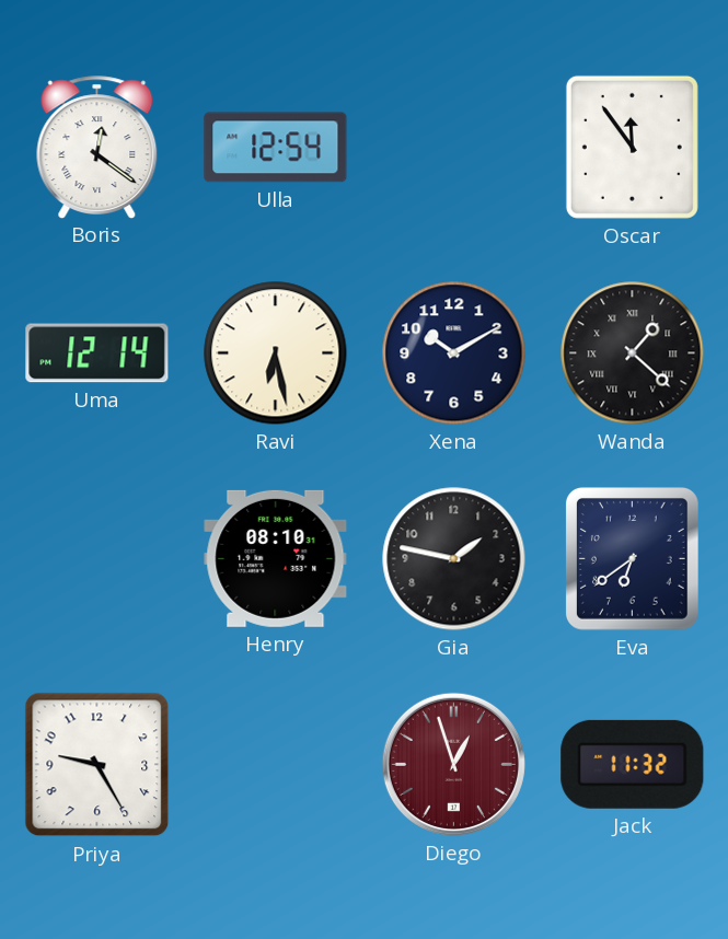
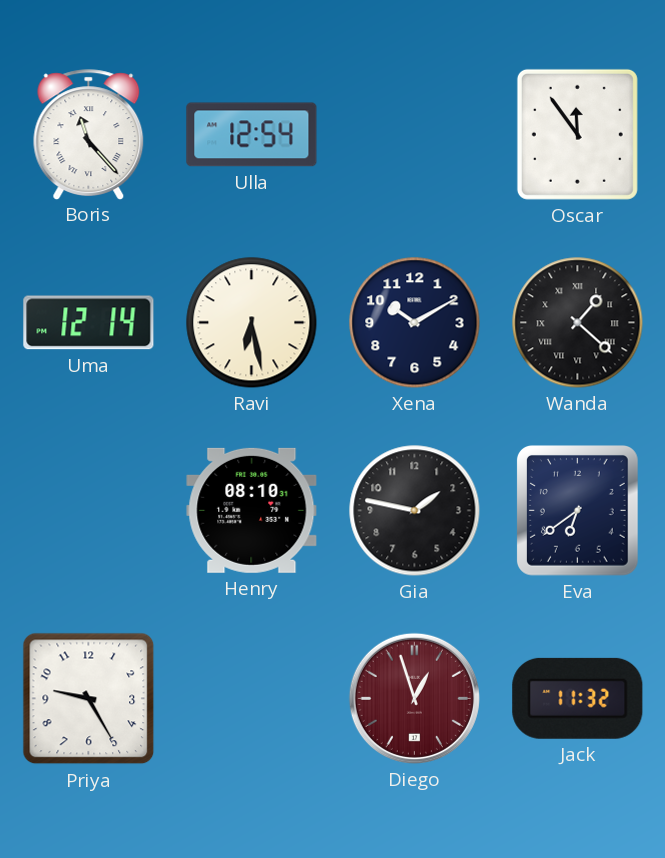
Boris: 12:21 -> 11:23
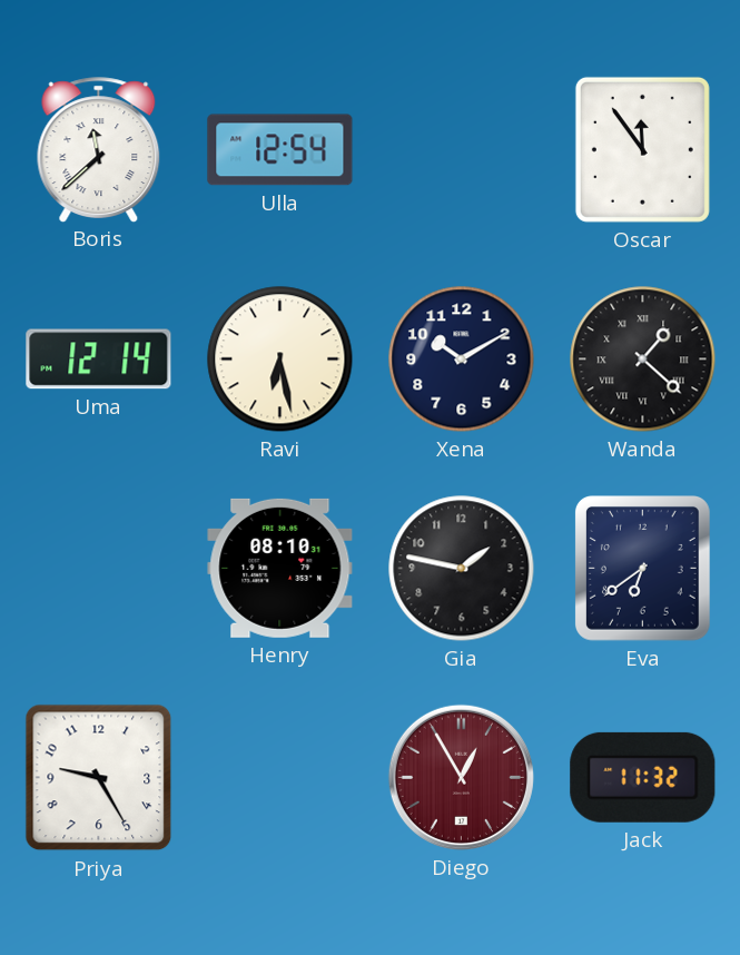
Boris: 11:23 -> 11:38
Diego: 12:57 -> 12:55
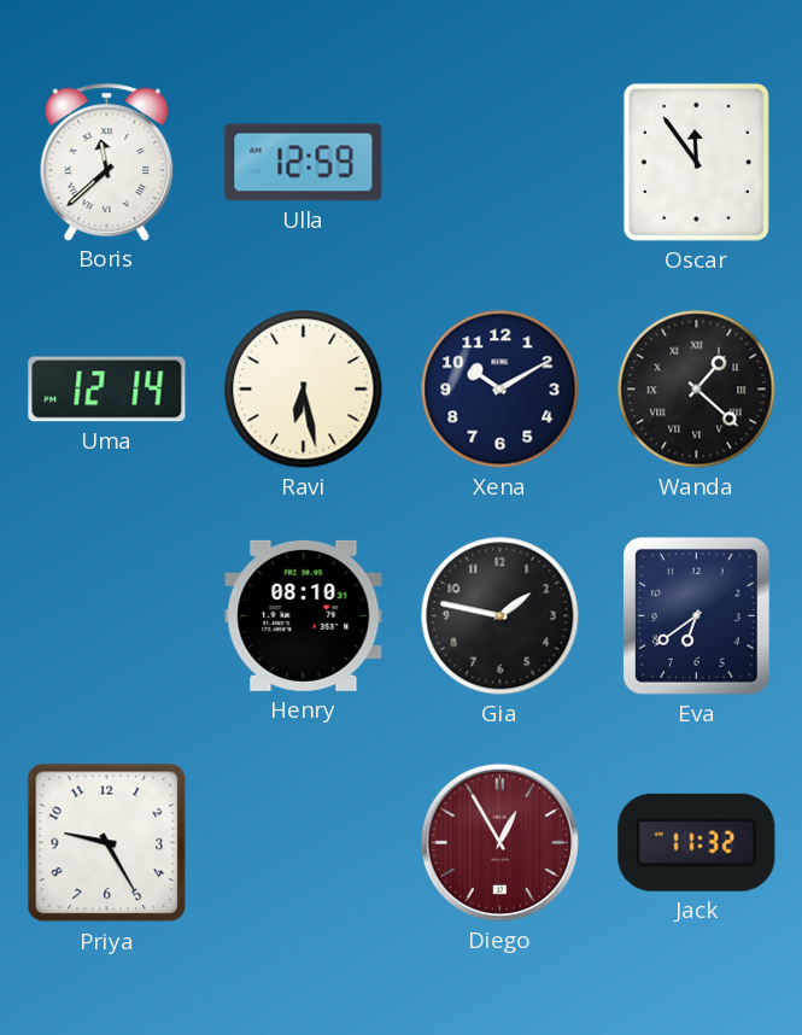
Ulla: 12:54 -> 12:59
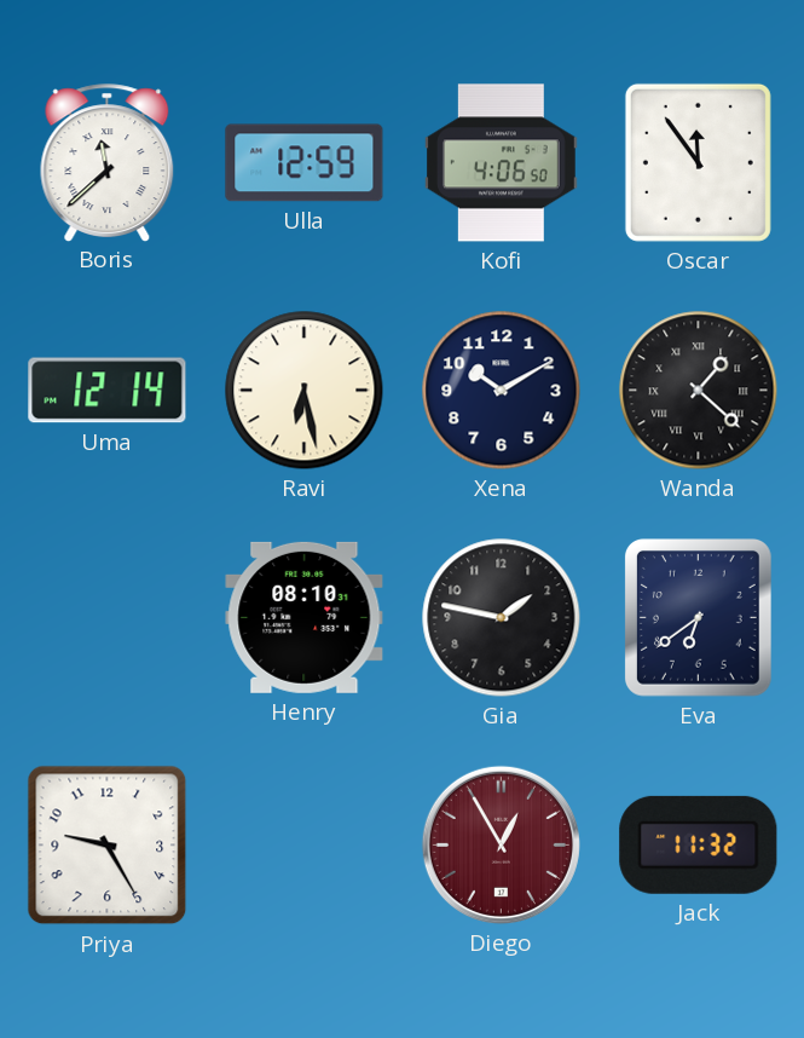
Kofi: none -> 4:06
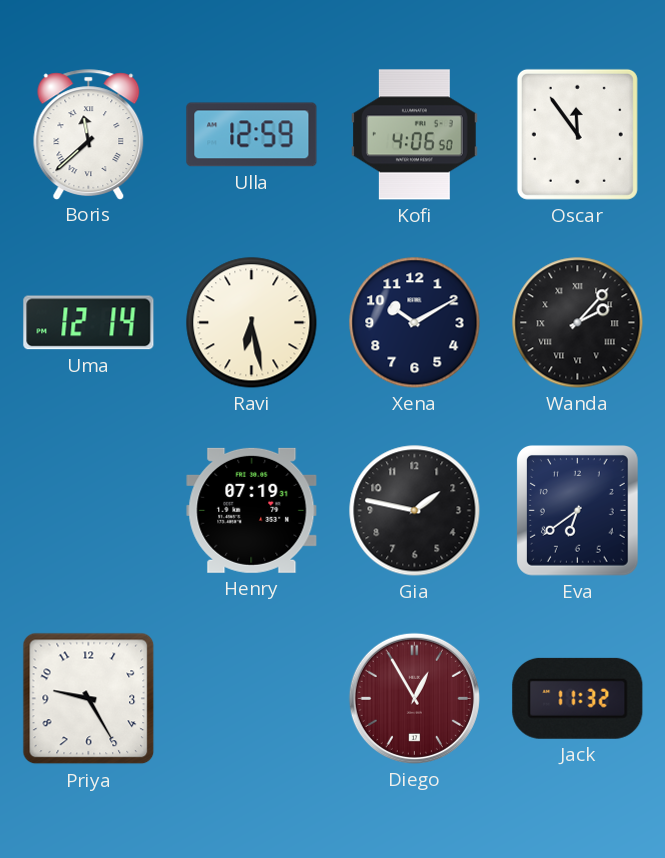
Wanda: 1:22 -> 2:07
Henry: 08:10 -> 07:19
